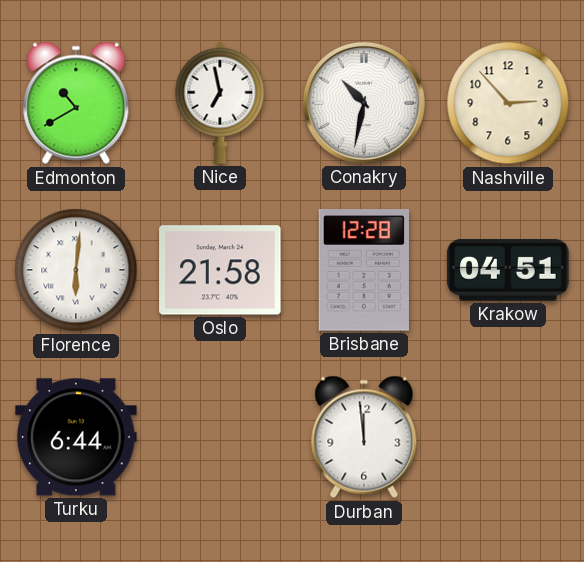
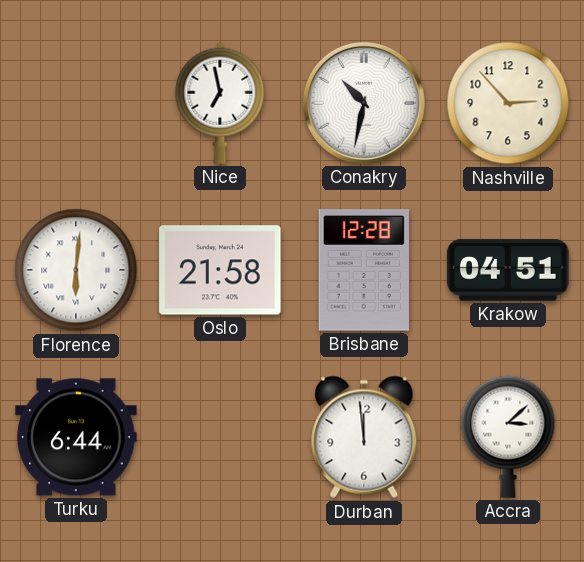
Edmonton: 10:40 -> none
Accra: none -> 3:08
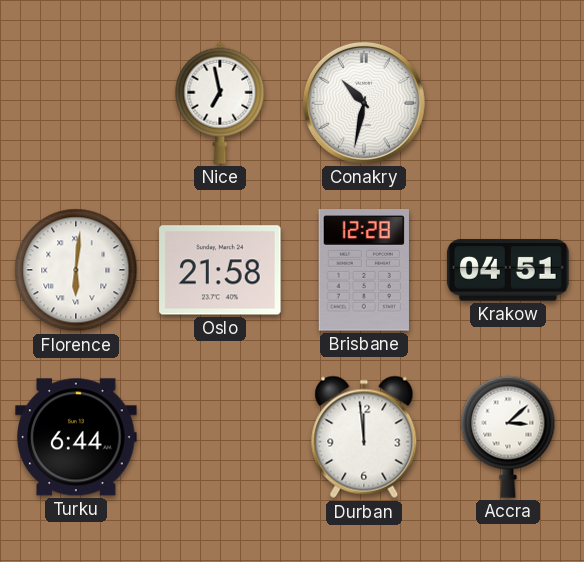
Nashville: 2:53 -> none
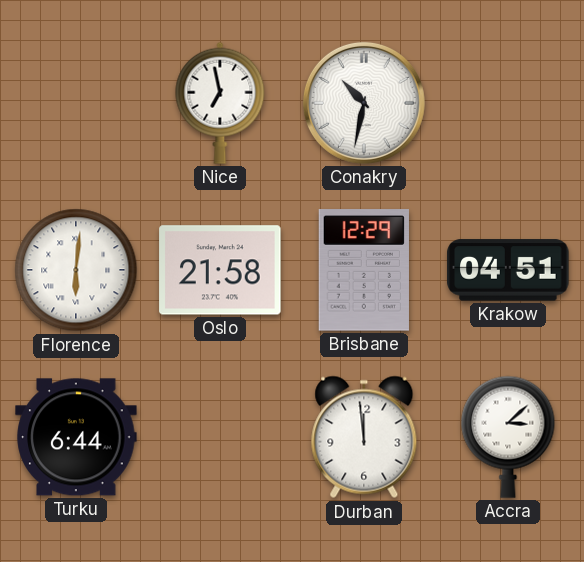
Brisbane: 12:28 -> 12:29
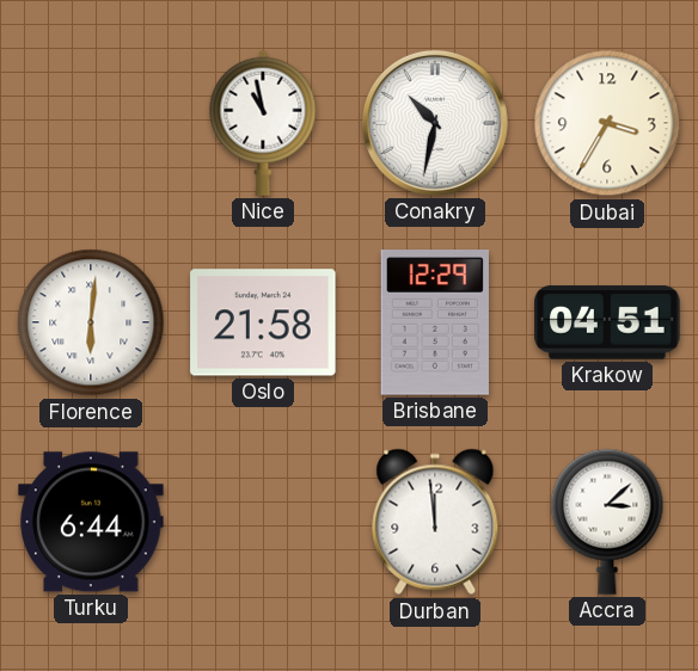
Nice: 6:58 -> 10:58
Dubai: none -> 3:35
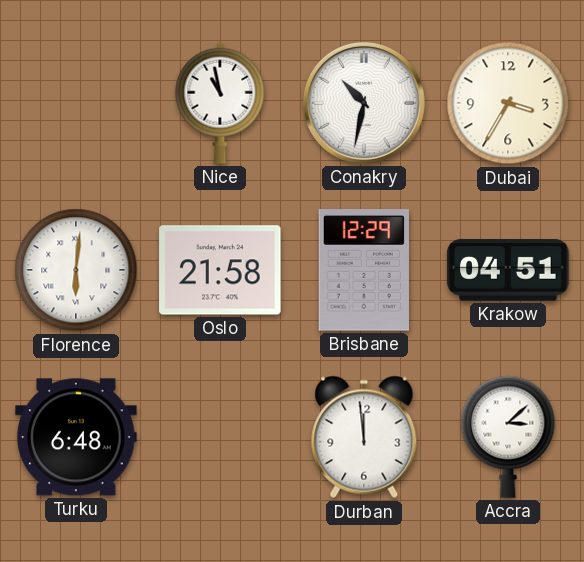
Turku: 6:44 -> 6:48
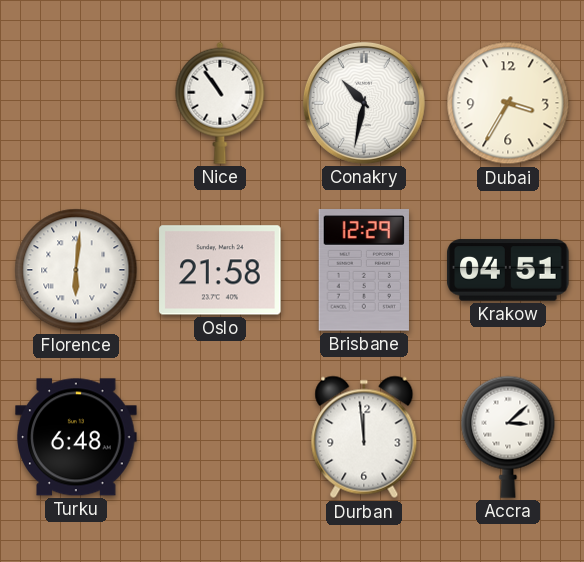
Nice: 10:58 -> 10:54
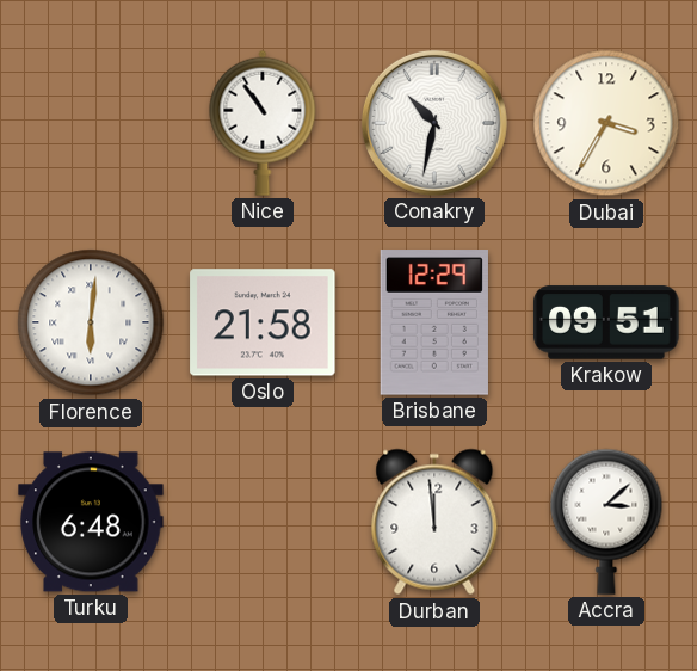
Krakow: 04:51 -> 09:51
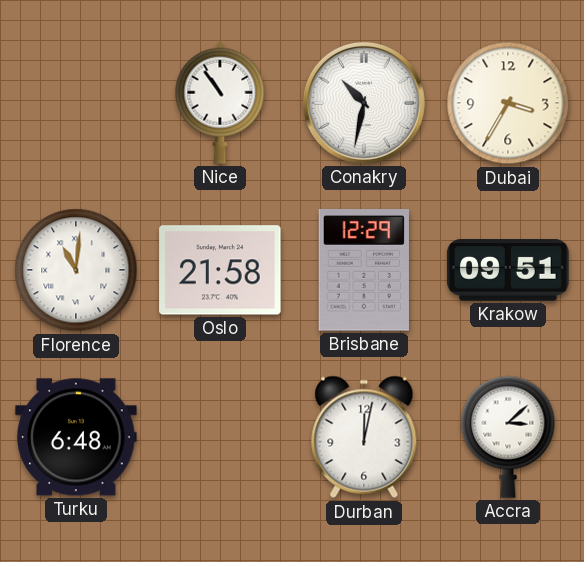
Florence: 6:01 -> 11:01
Durban: 11:59 -> 12:02
